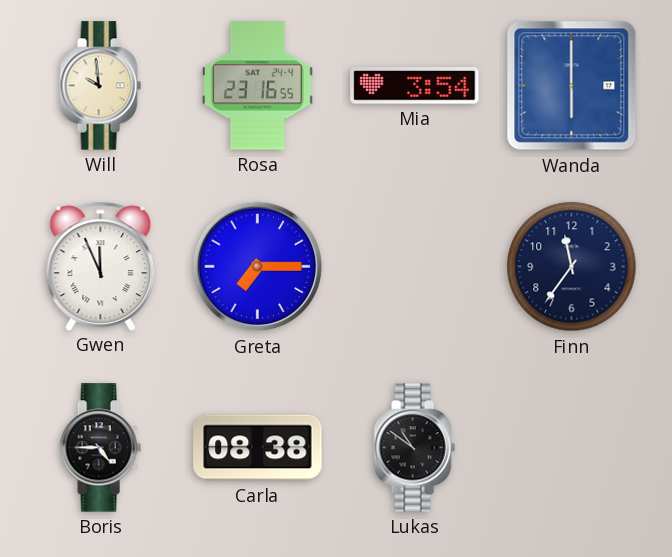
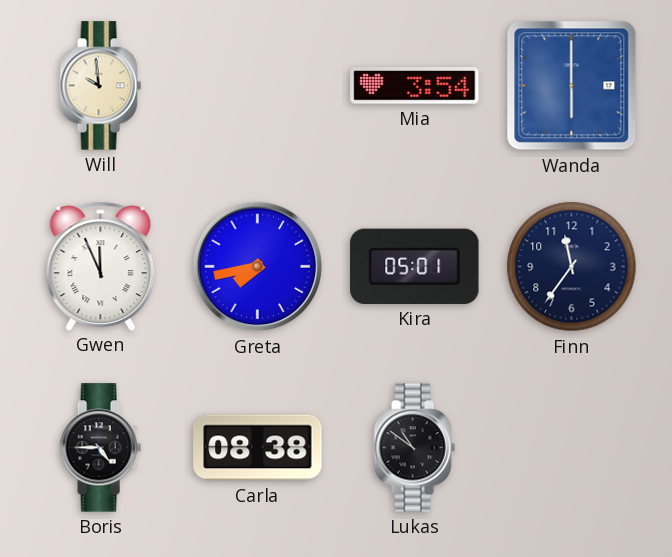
Rosa: 23:16 -> none
Greta: 7:15 -> 7:43
Kira: none -> 05:01
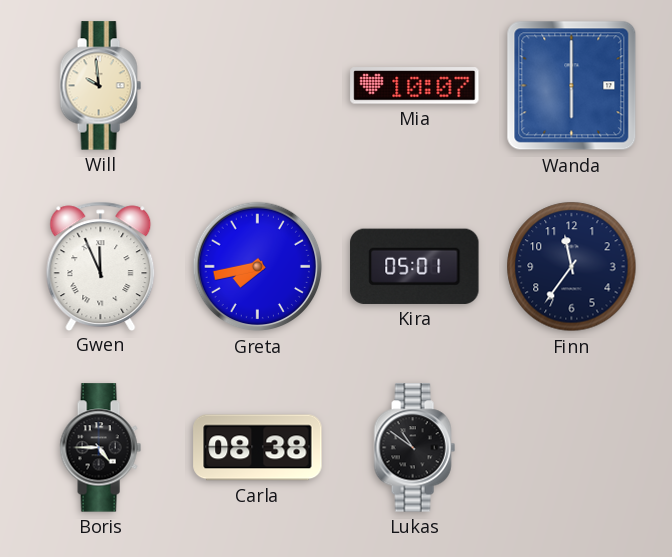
Mia: 3:54 -> 10:07
